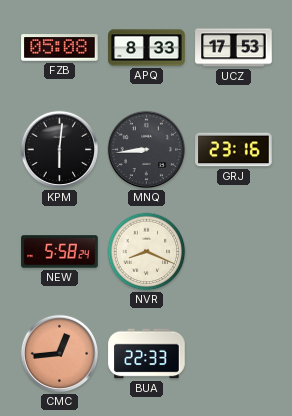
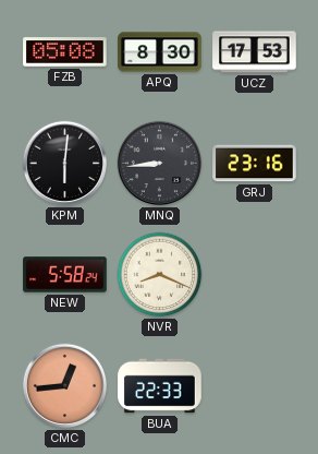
APQ: 8:33 -> 8:30
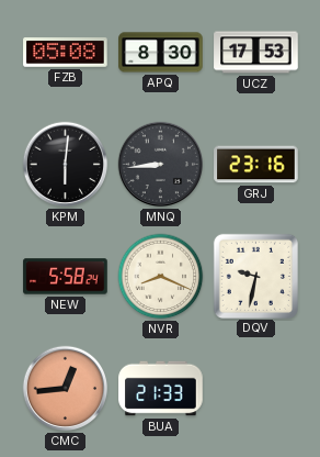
DQV: none -> 9:32
BUA: 22:33 -> 21:33
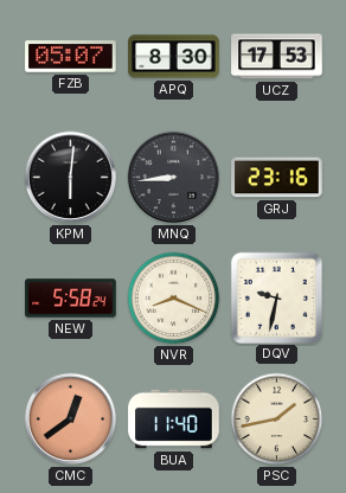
FZB: 05:08 -> 05:07
CMC: 12:44 -> 12:39
BUA: 21:33 -> 11:40
PSC: none -> 1:43
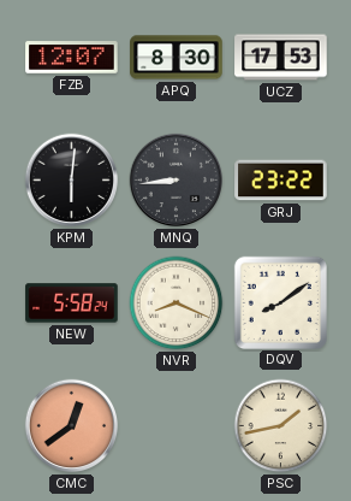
FZB: 05:07 -> 12:07
GRJ: 23:16 -> 23:22
DQV: 9:32 -> 8:09
BUA: 11:40 -> none
